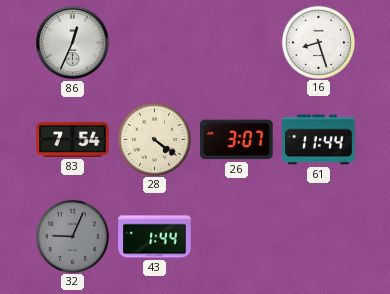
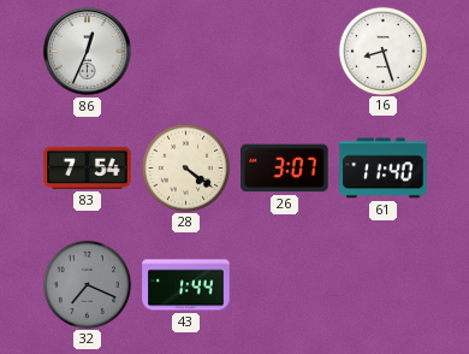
61: 11:44 -> 11:40
32: 9:04 -> 7:19
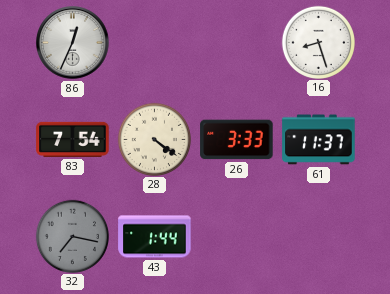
26: 3:07 -> 3:33
61: 11:40 -> 11:37
32: 7:19 -> 7:17
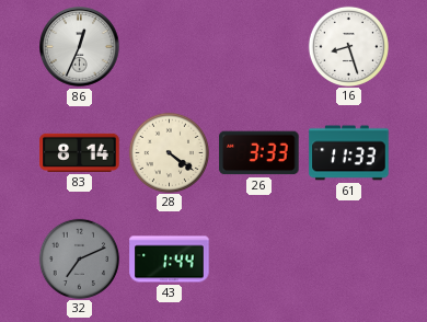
83: 7:54 -> 8:14
61: 11:37 -> 11:33
32: 7:17 -> 7:11
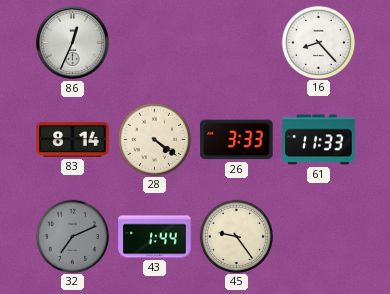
16: 8:27 -> 8:23
45: none -> 9:24
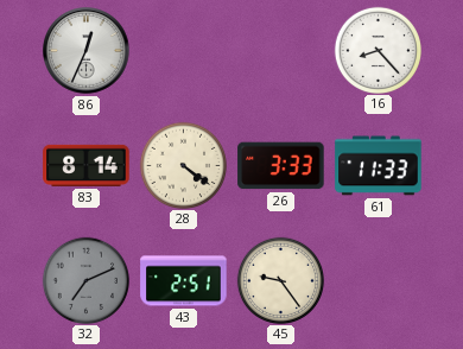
43: 1:44 -> 2:51
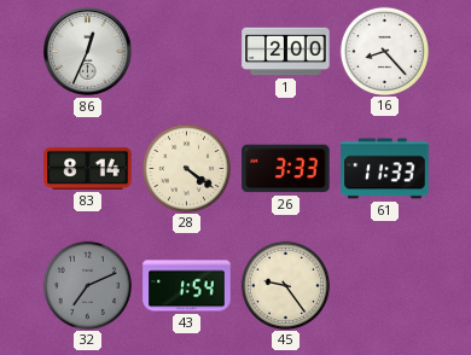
1: none -> 2:00
43: 2:51 -> 1:54
